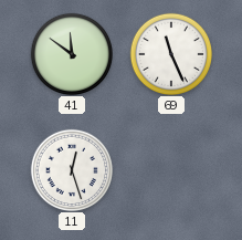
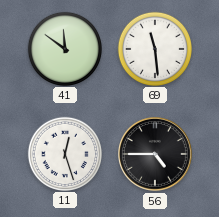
69: 11:26 -> 11:29
56: none -> 4:45
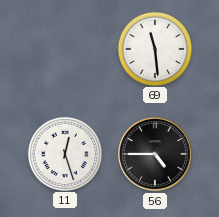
41: 11:51 -> none
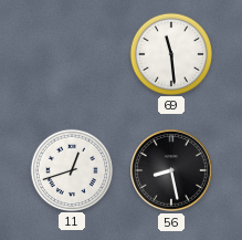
11: 12:27 -> 12:42
56: 4:45 -> 8:28
